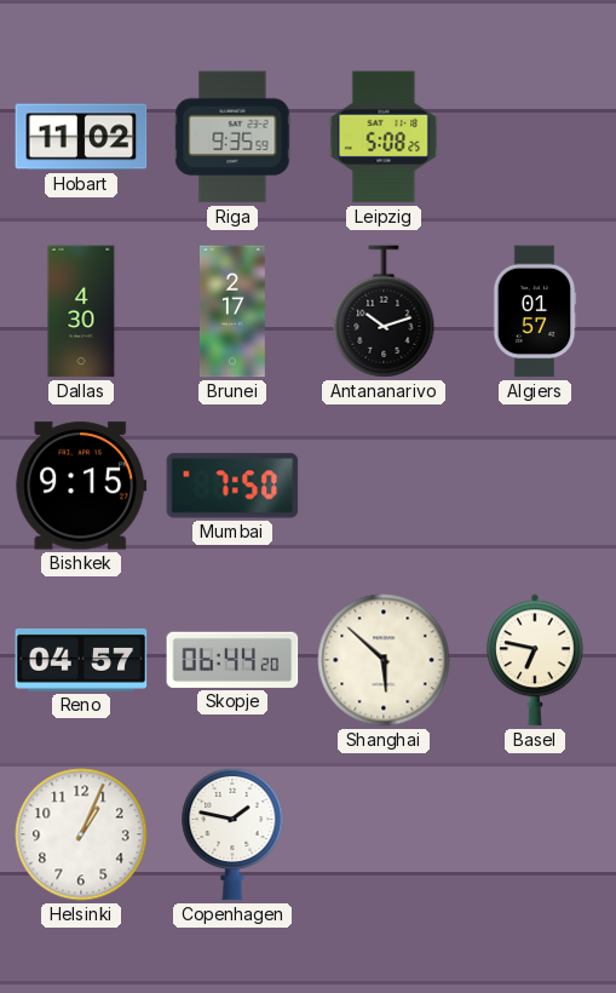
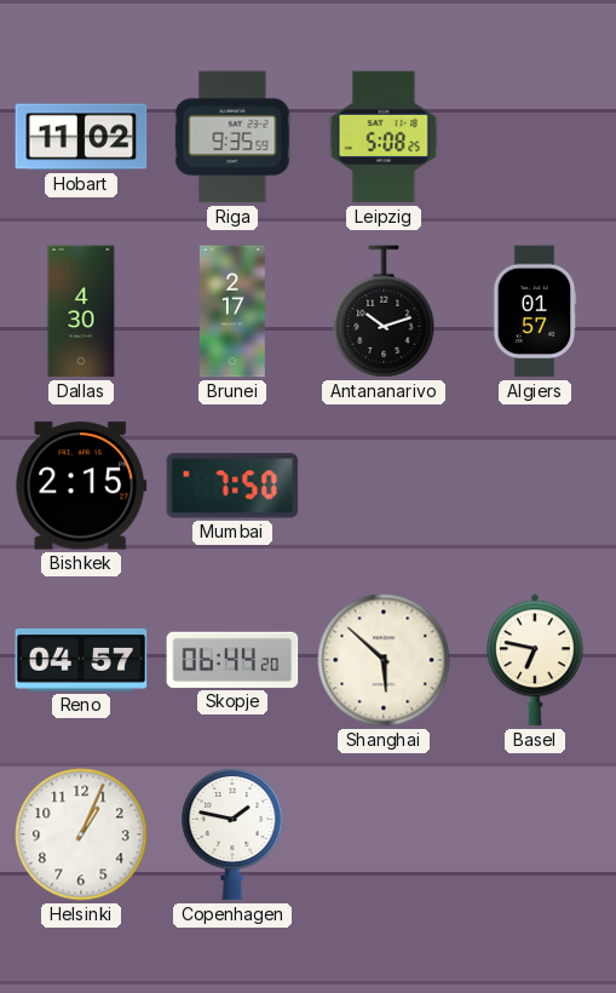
Bishkek: 9:15 -> 2:15
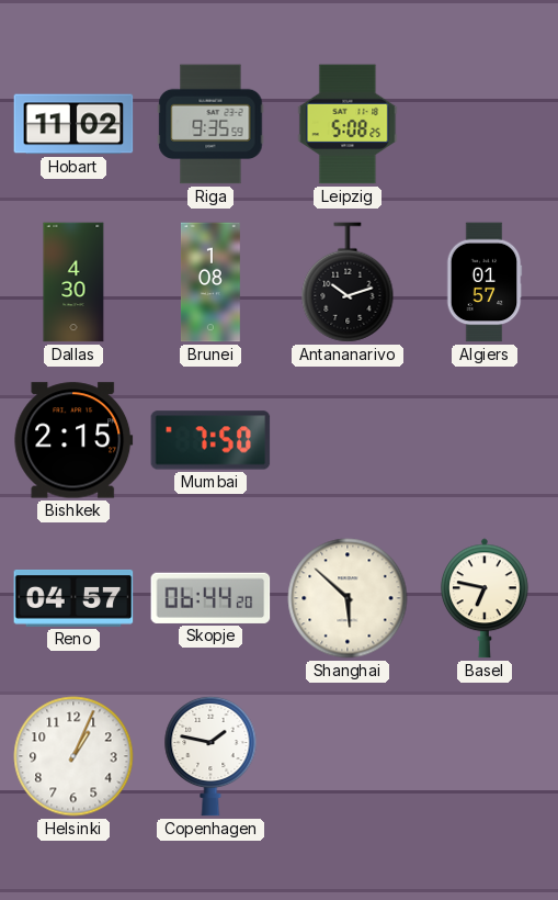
Brunei: 2:17 -> 1:08
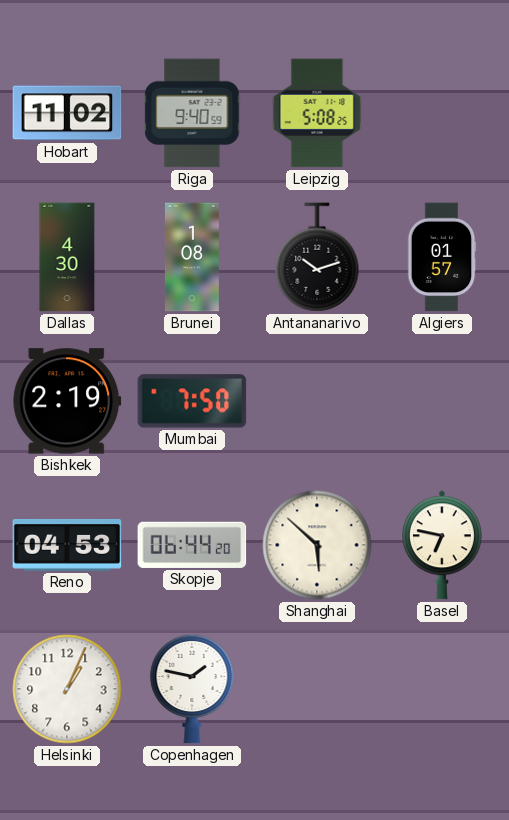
Riga: 9:35 -> 9:40
Bishkek: 2:15 -> 2:19
Reno: 04:57 -> 04:53
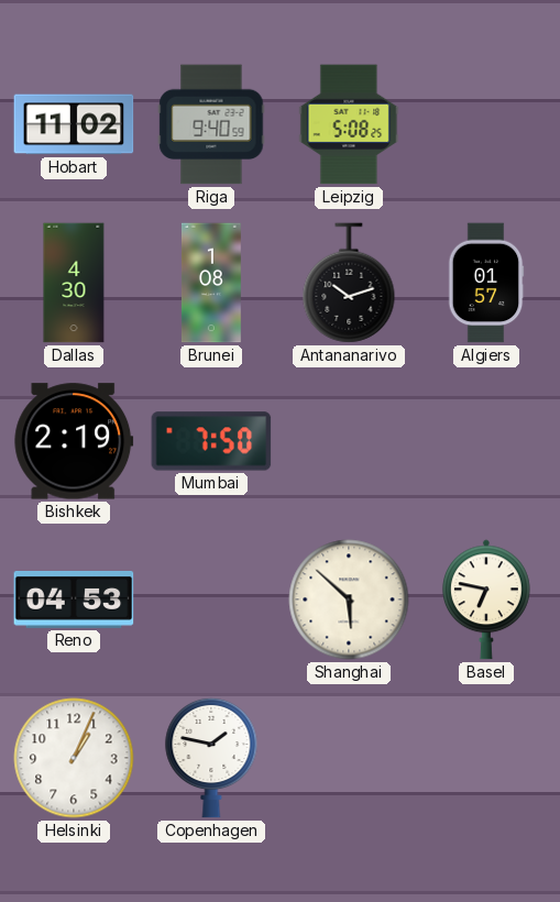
Skopje: 06:44 -> none
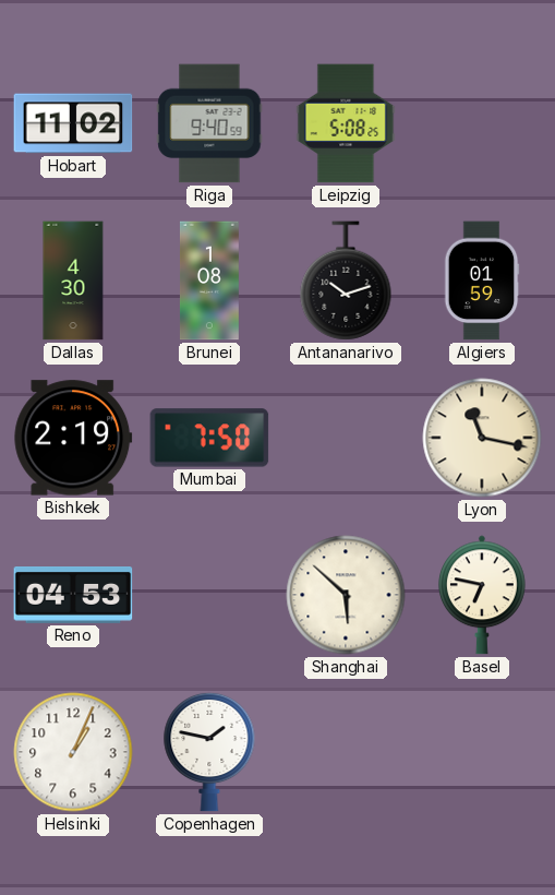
Algiers: 01:57 -> 01:59
Lyon: none -> 11:17
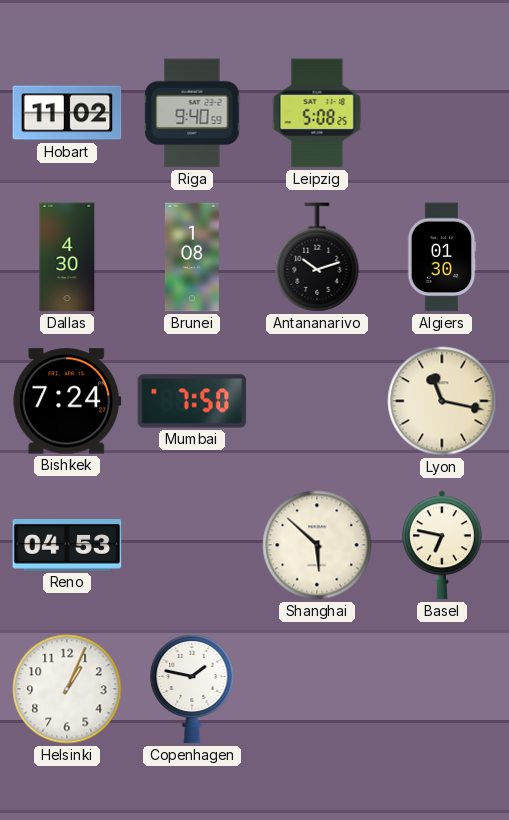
Algiers: 01:59 -> 01:30
Bishkek: 2:19 -> 7:24
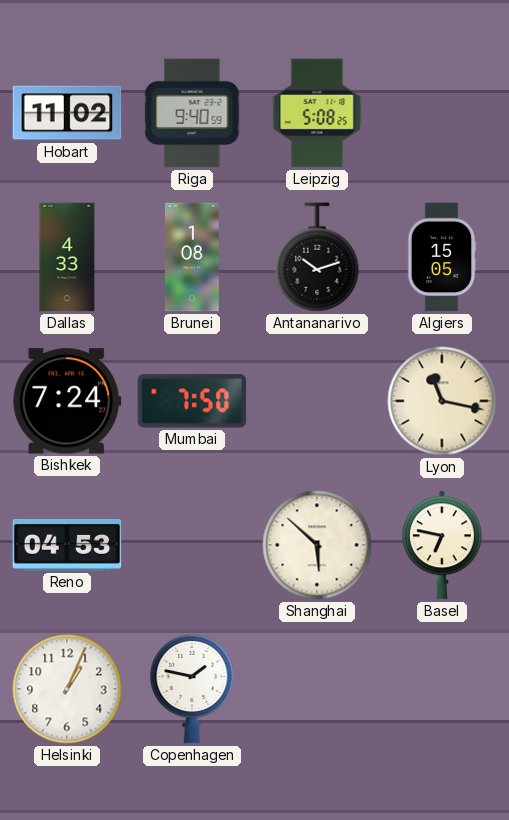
Dallas: 4:30 -> 4:33
Algiers: 01:30 -> 15:05
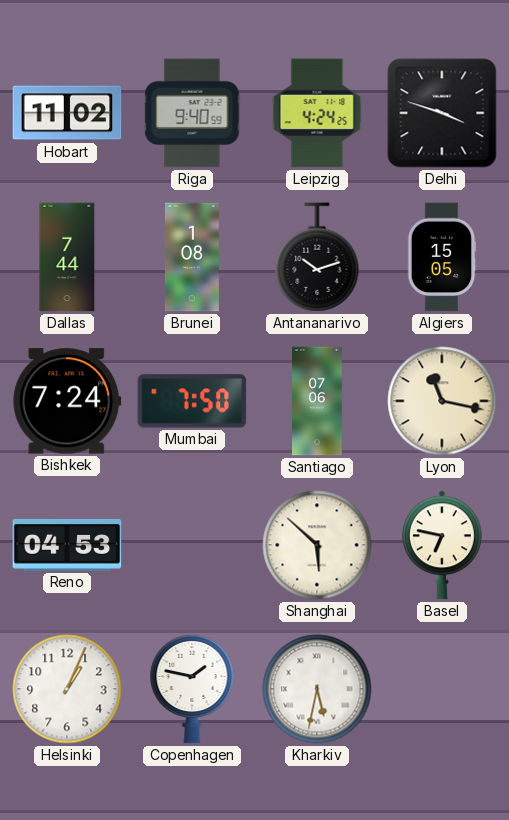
Leipzig: 5:08 -> 4:24
Delhi: none -> 3:48
Dallas: 4:33 -> 7:44
Santiago: none -> 07:06
Kharkiv: none -> 5:32
